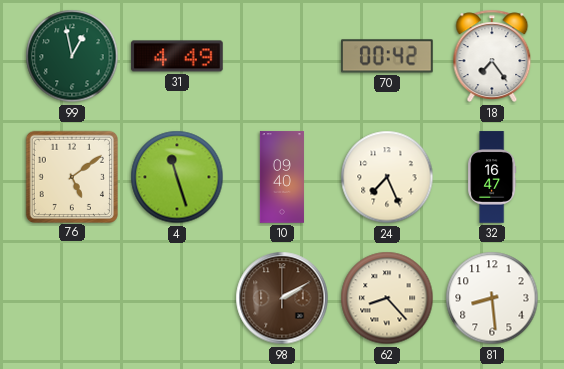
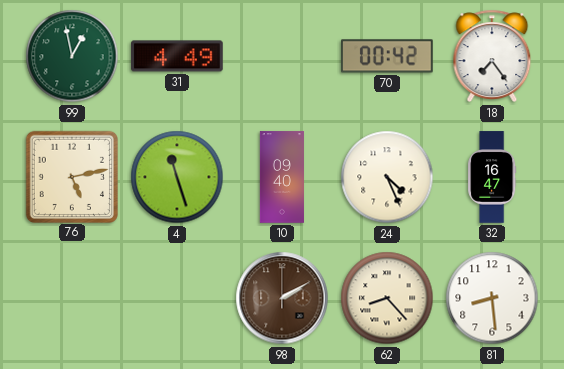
76: 5:09 -> 5:13
24: 7:26 -> 4:26
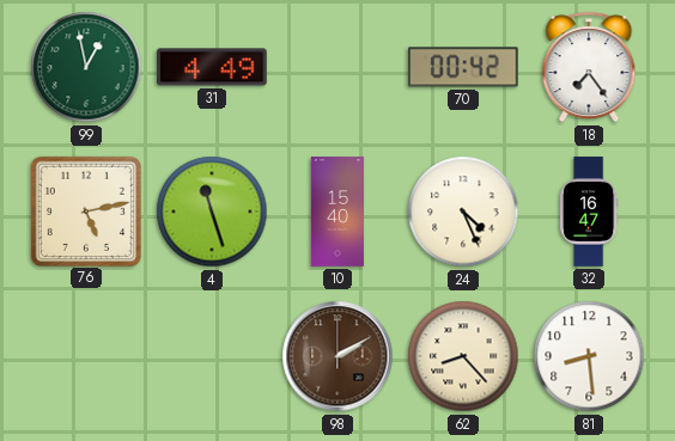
10: 09:40 -> 15:40
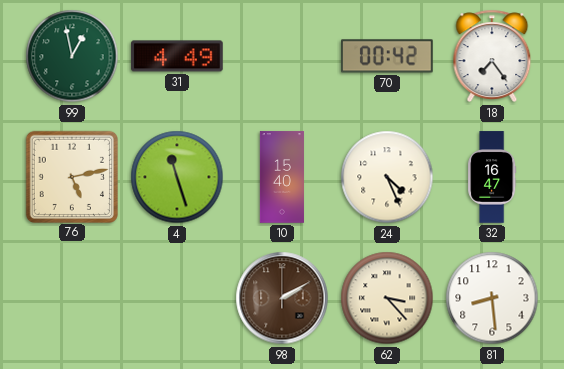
62: 8:23 -> 3:23
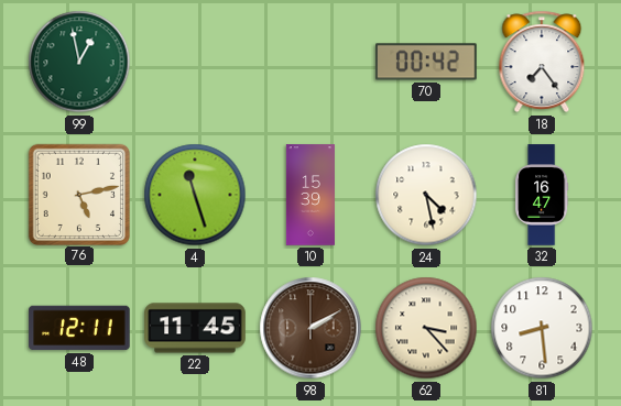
31: 4:49 -> none
10: 15:40 -> 15:39
24: 4:26 -> 4:28
48: none -> 12:11
22: none -> 11:45
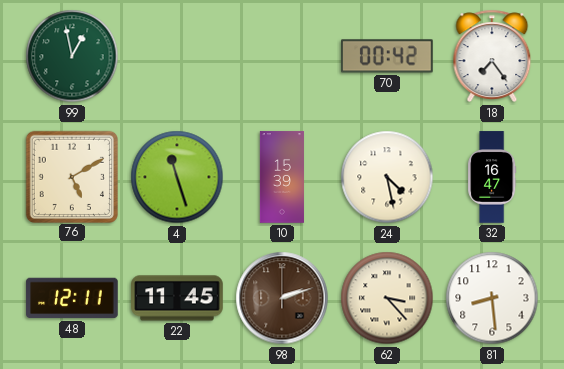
76: 5:13 -> 5:10
98: 2:10 -> 2:12
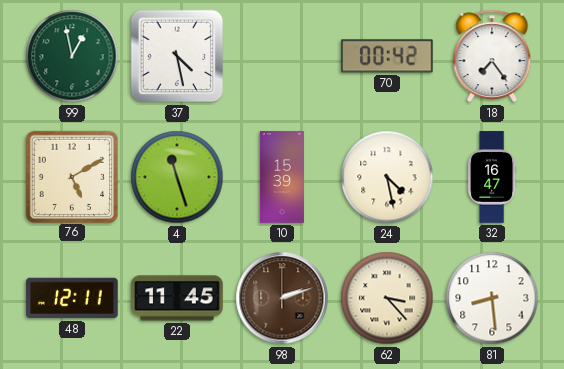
37: none -> 4:28
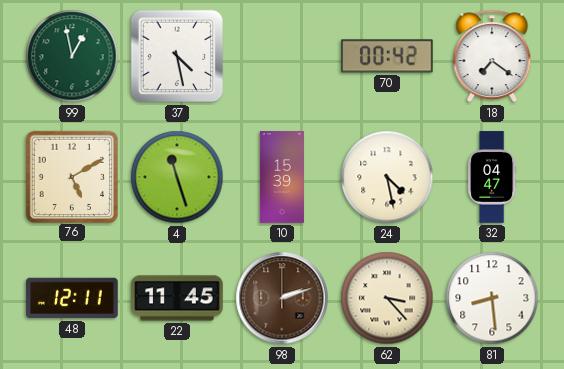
18: 7:24 -> 7:21
32: 16:47 -> 04:47
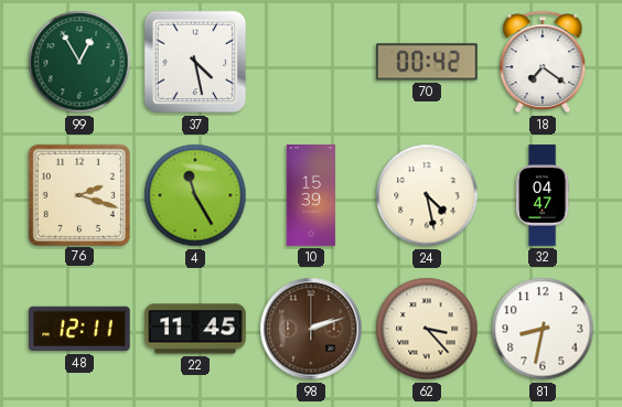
99: 12:58 -> 12:55
76: 5:10 -> 2:18
4: 11:27 -> 11:25
81: 8:29 -> 8:32
